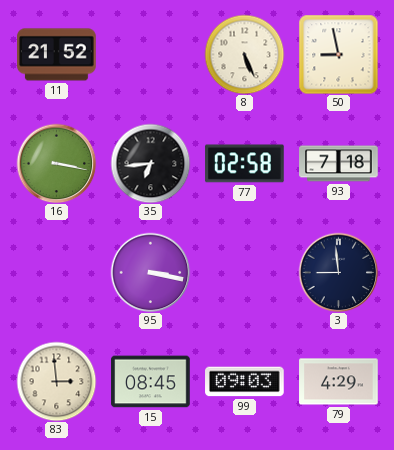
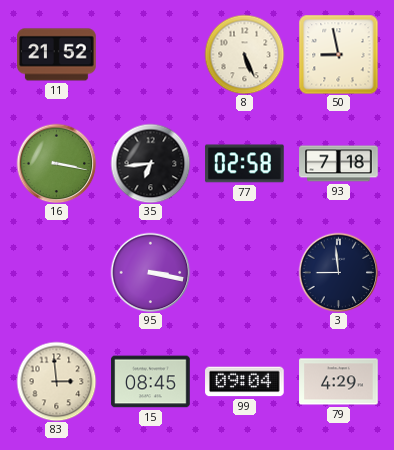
99: 09:03 -> 09:04
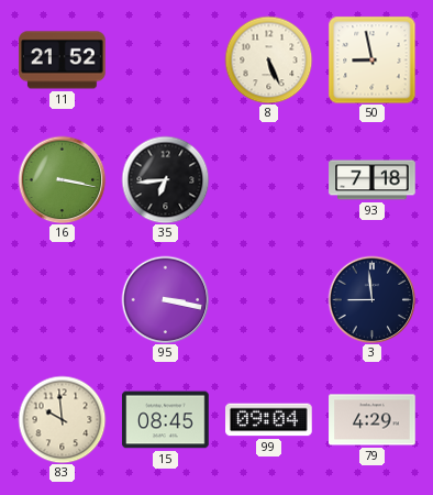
77: 02:58 -> none
83: 2:59 -> 9:59
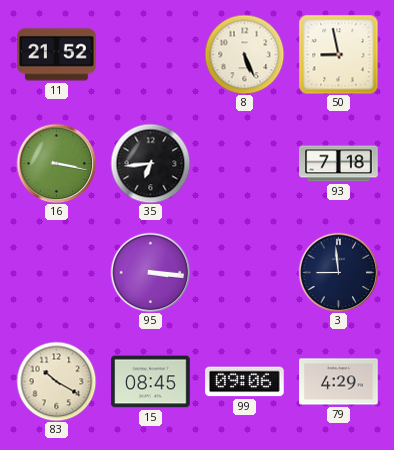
95: 3:17 -> 3:16
83: 9:59 -> 10:20
99: 09:04 -> 09:06
